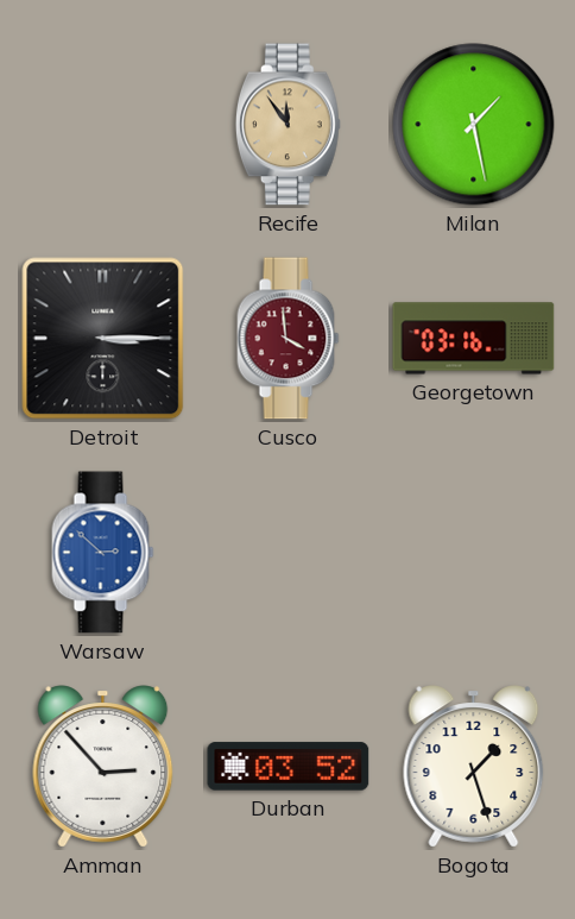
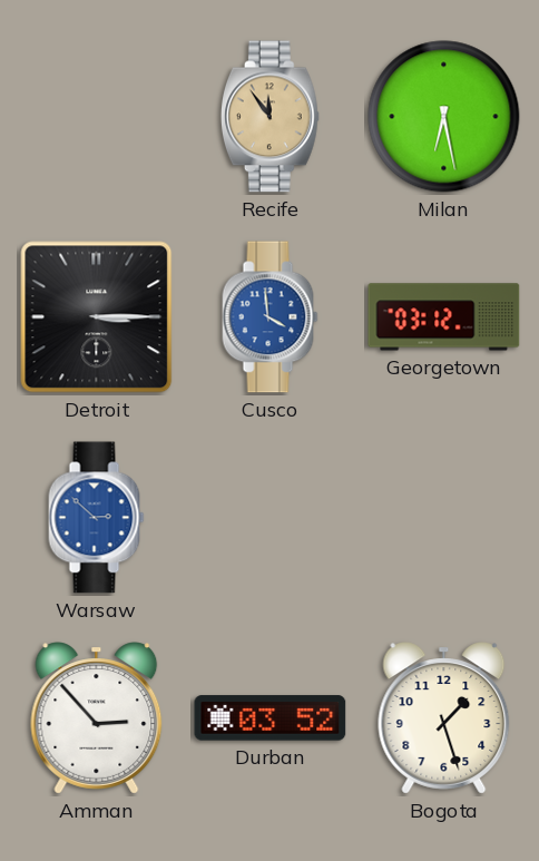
Milan: 1:28 -> 6:28
Cusco dial: burgundy -> blue
Georgetown: 03:16 -> 03:12
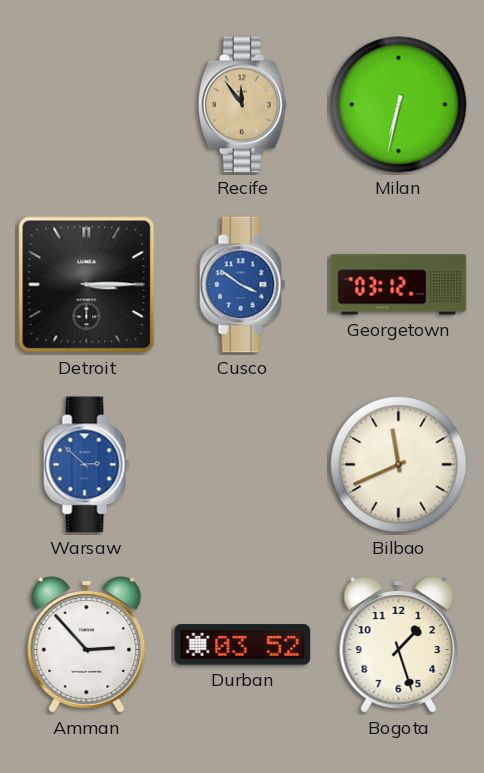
Milan: 6:28 -> 6:32
Cusco: 3:59 -> 3:51
Bilbao: none -> 11:41
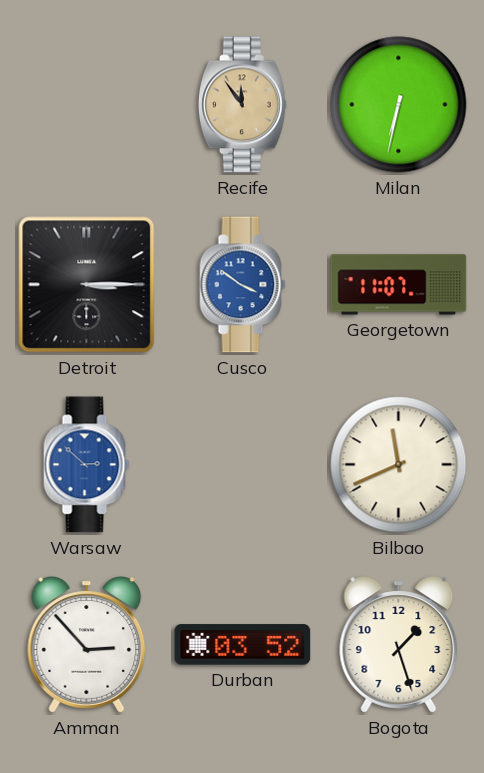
Georgetown: 03:12 -> 11:07
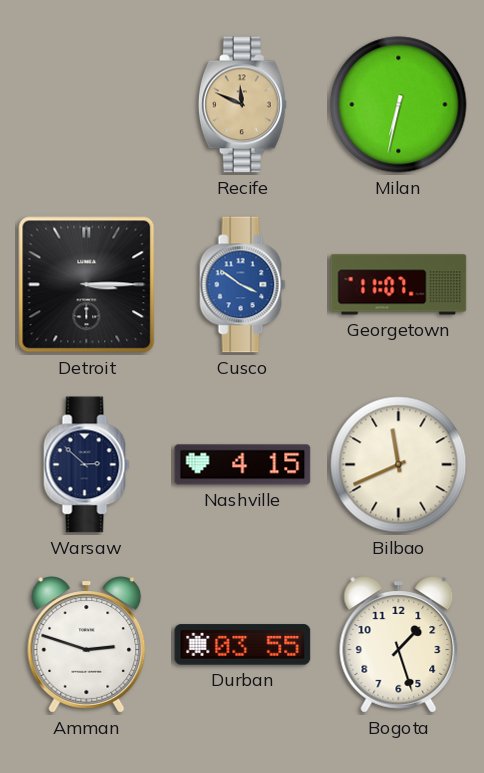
Recife: 11:54 -> 11:49
Warsaw dial: blue -> navy
Nashville: none -> 4:15
Amman: 2:53 -> 2:48
Durban: 03:52 -> 03:55
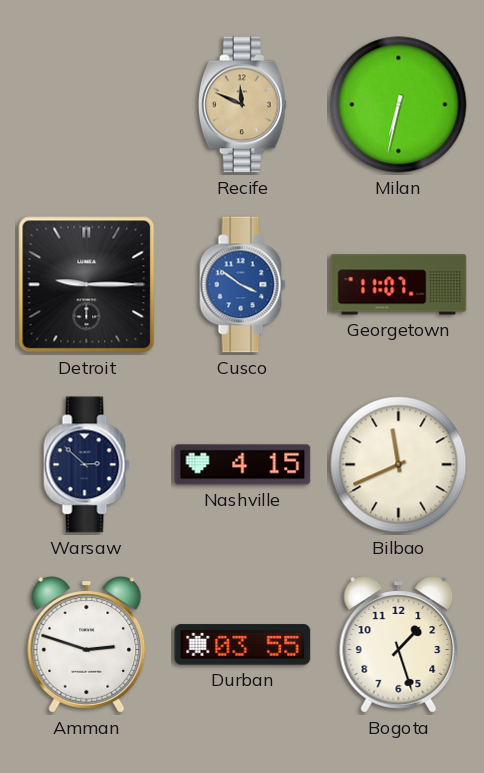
Detroit: 3:15 -> 9:15
